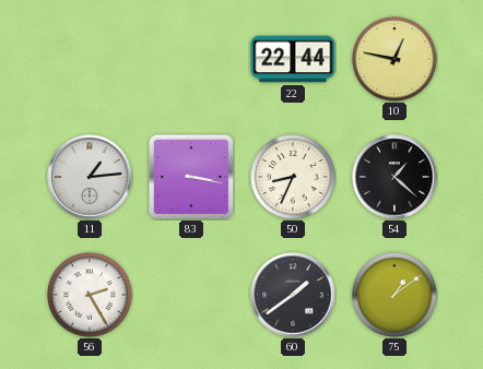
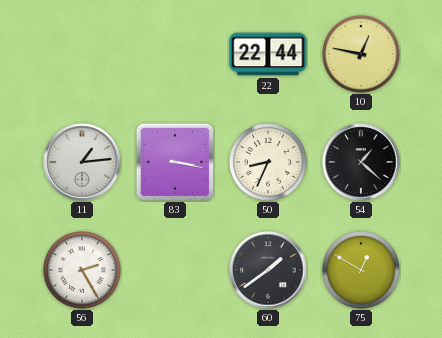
75: 1:09 -> 12:50
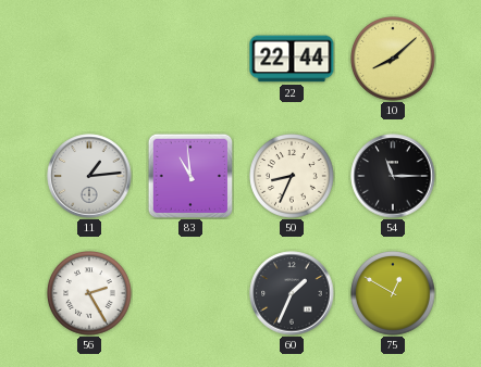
10: 12:47 -> 8:08
83: 3:17 -> 10:59
54: 1:22 -> 11:15
60: 1:39 -> 1:34
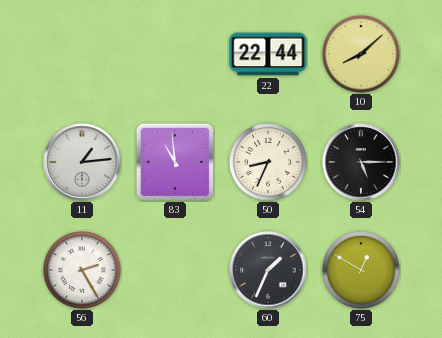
54: 11:15 -> 5:15
